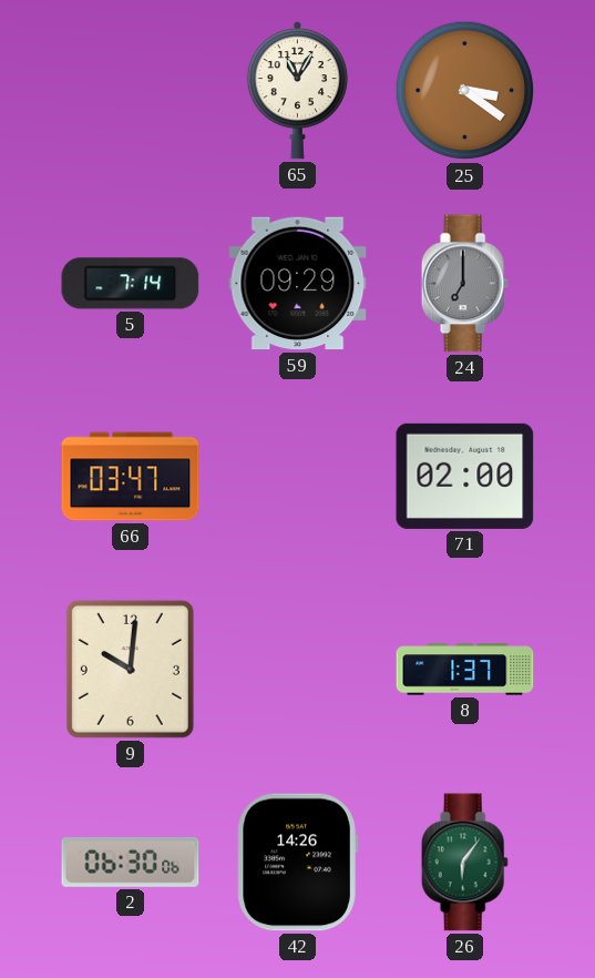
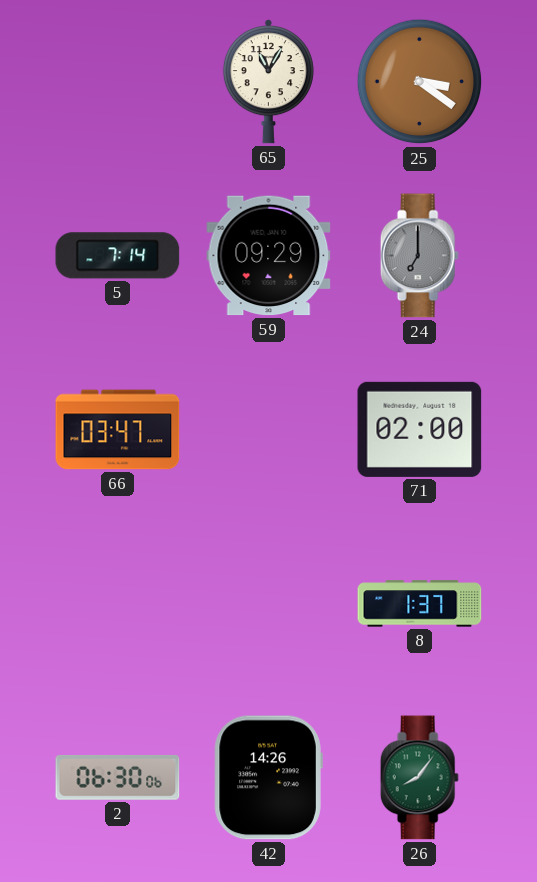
9: 10:01 -> none
26: 6:06 -> 8:06
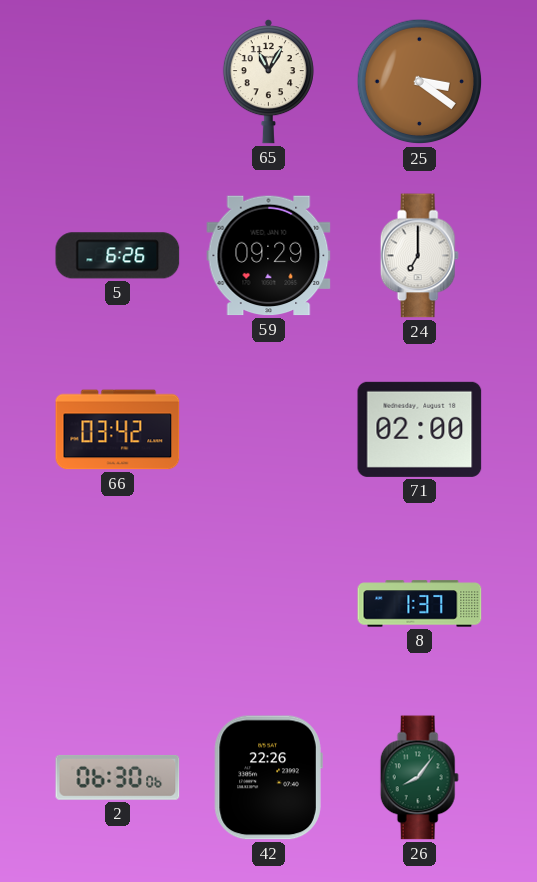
5: 7:14 -> 6:26
24 dial: grey -> white
66: 03:47 -> 03:42
42: 14:26 -> 22:26
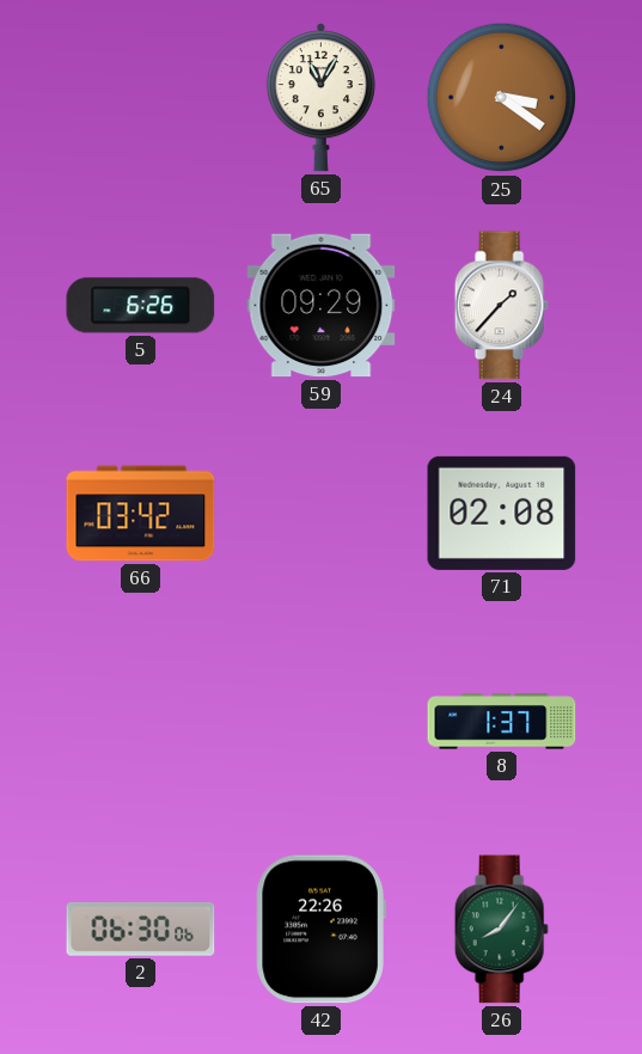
24: 7:00 -> 1:37
71: 02:00 -> 02:08
